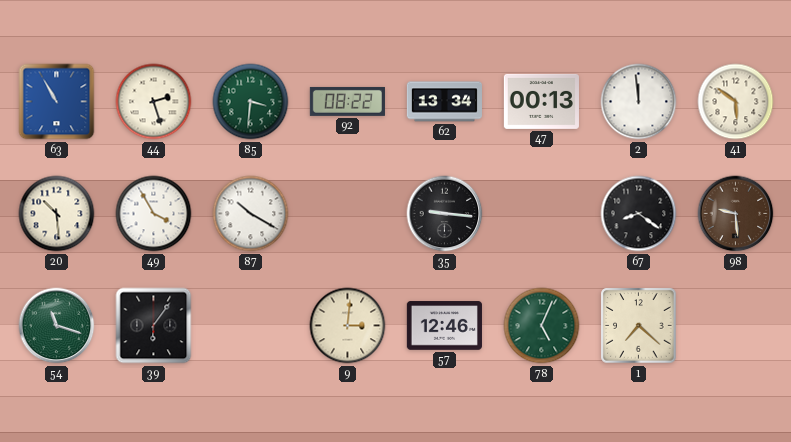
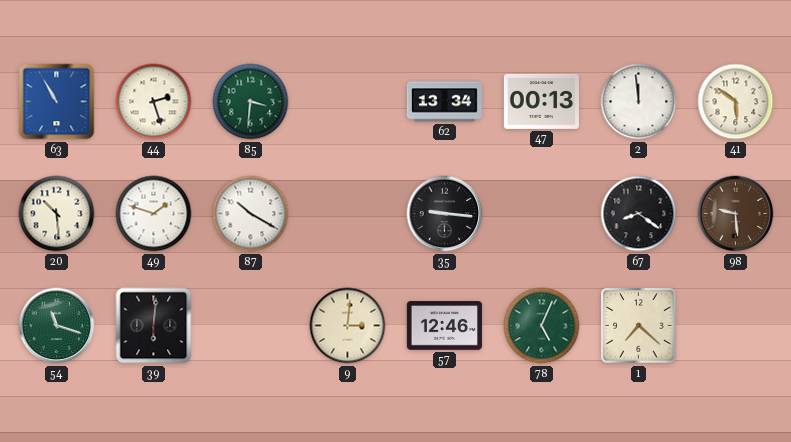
92: 08:22 -> none
49: 3:55 -> 1:48
39: 6:06 -> 6:01
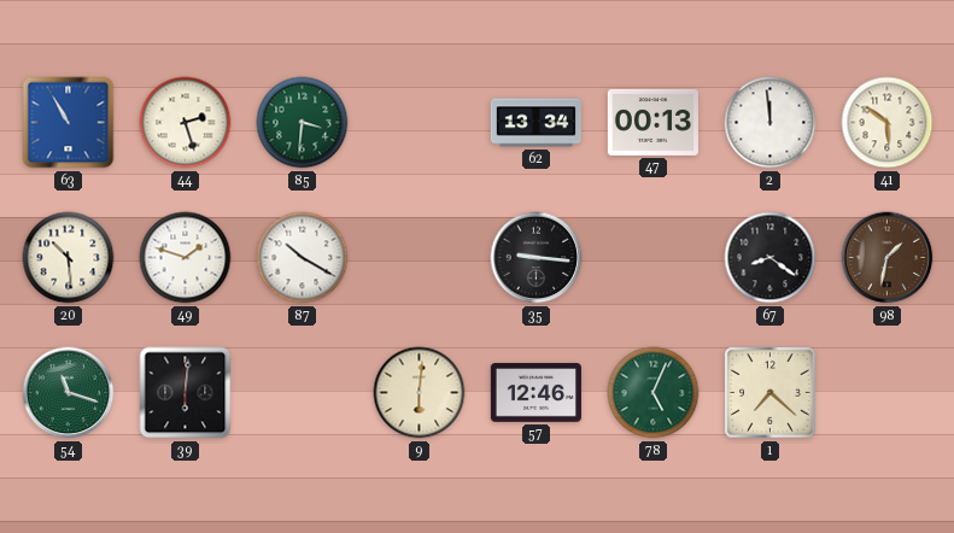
98: 9:29 -> 1:32
9: 3:01 -> 6:01
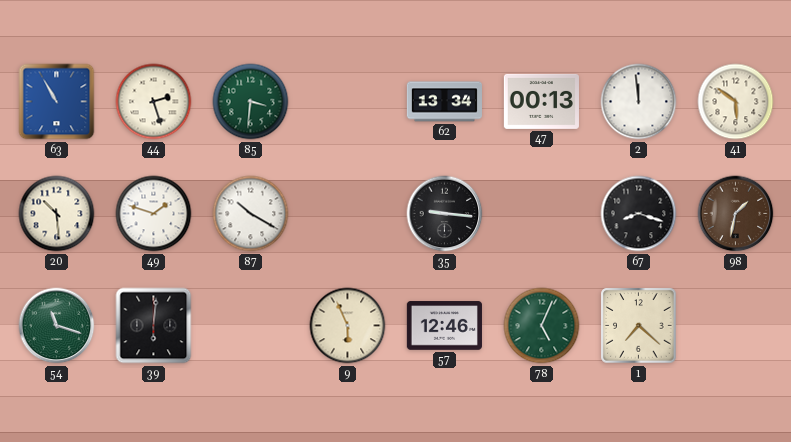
67: 8:21 -> 8:18
9: 6:01 -> 5:56
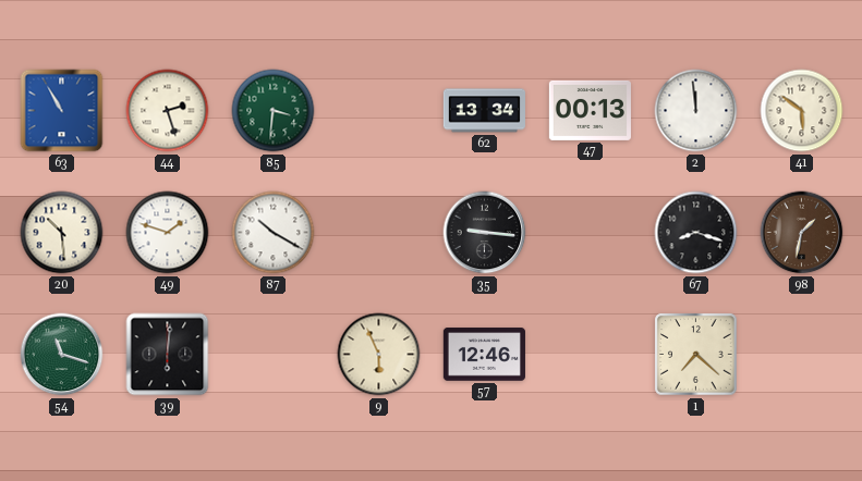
78: 5:04 -> none
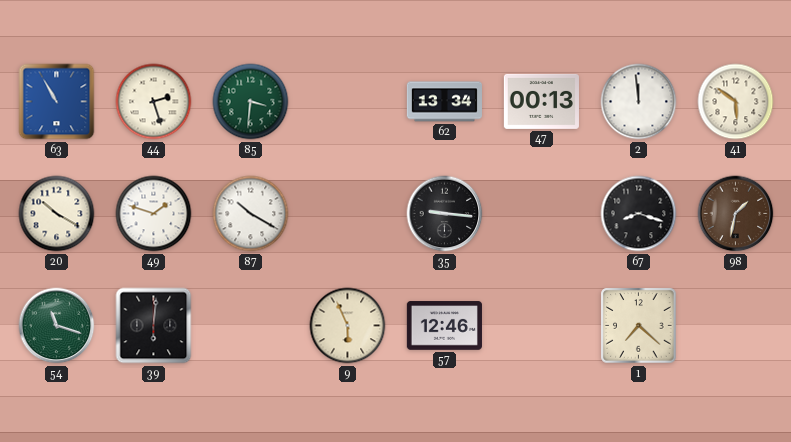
20: 10:29 -> 10:20
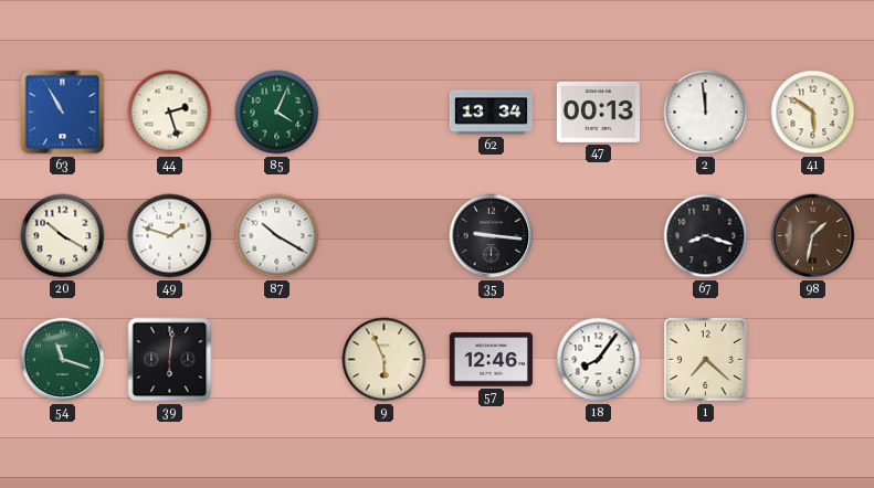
85: 3:31 -> 4:04
18: none -> 8:06
